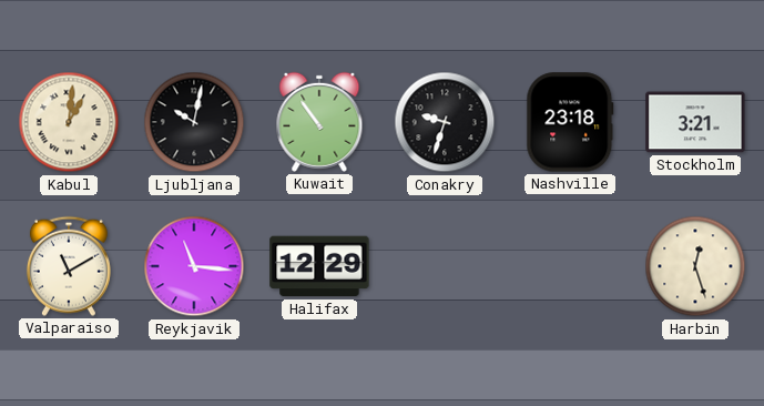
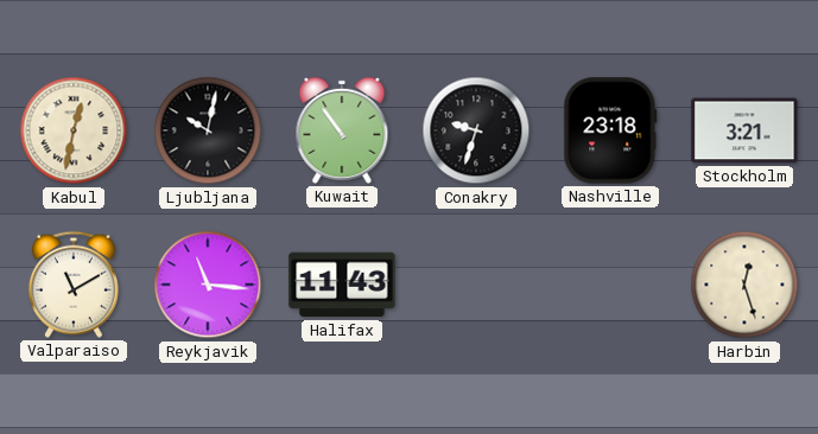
Kabul: 1:01 -> 12:32
Halifax: 12:29 -> 11:43
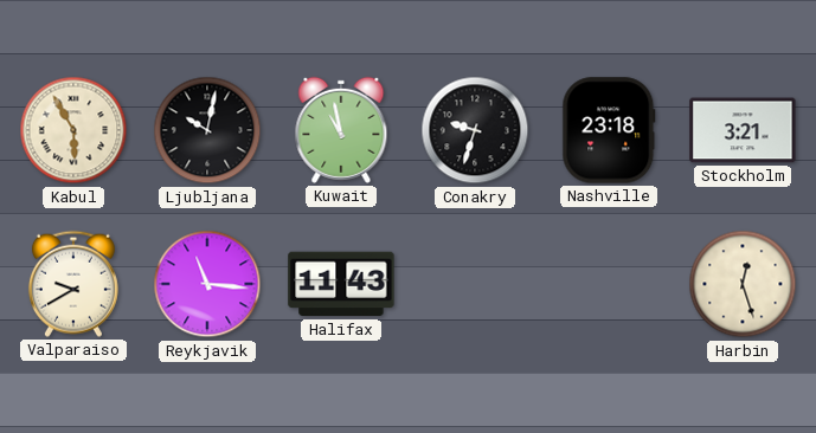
Kabul: 12:32 -> 5:55
Kuwait: 10:54 -> 10:58
Valparaiso: 11:10 -> 9:40
